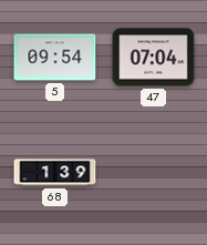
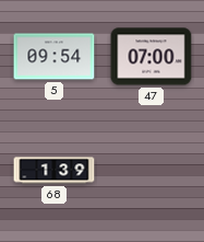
47: 07:04 -> 07:00
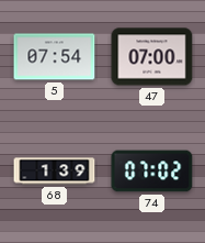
5: 09:54 -> 07:54
74: none -> 07:02
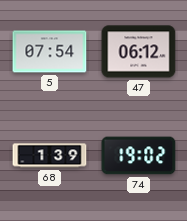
47: 07:00 -> 06:12
74: 07:02 -> 19:02
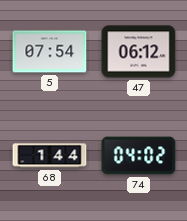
68: 1:39 -> 1:44
74: 19:02 -> 04:02
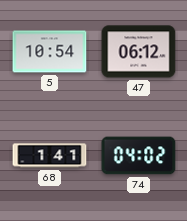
5: 07:54 -> 10:54
68: 1:44 -> 1:41
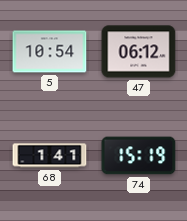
74: 04:02 -> 15:19
